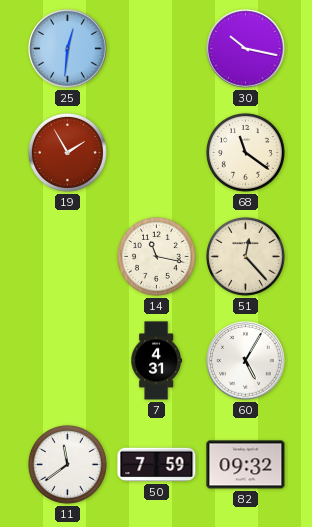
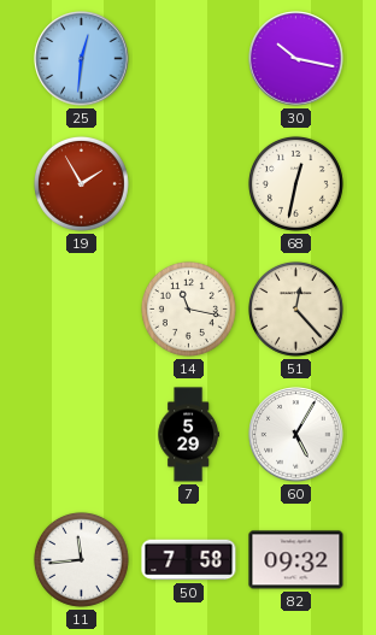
68: 11:21 -> 12:32
7: 4:31 -> 5:29
11: 11:39 -> 11:44
50: 7:59 -> 7:58
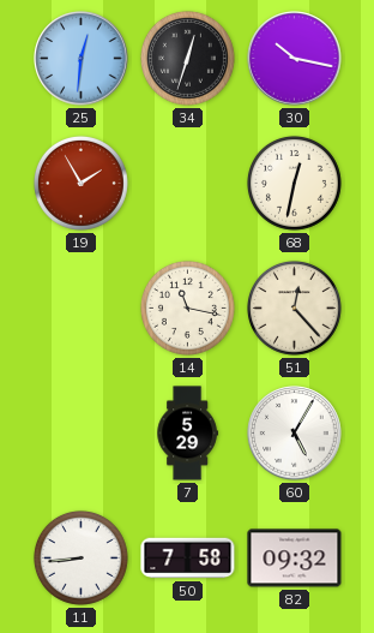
34: none -> 12:33
11: 11:44 -> 8:44
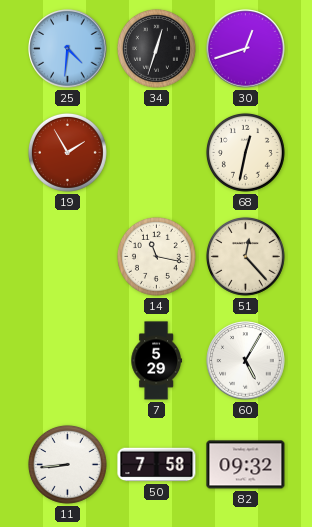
25: 12:31 -> 4:31
30: 10:17 -> 12:42
